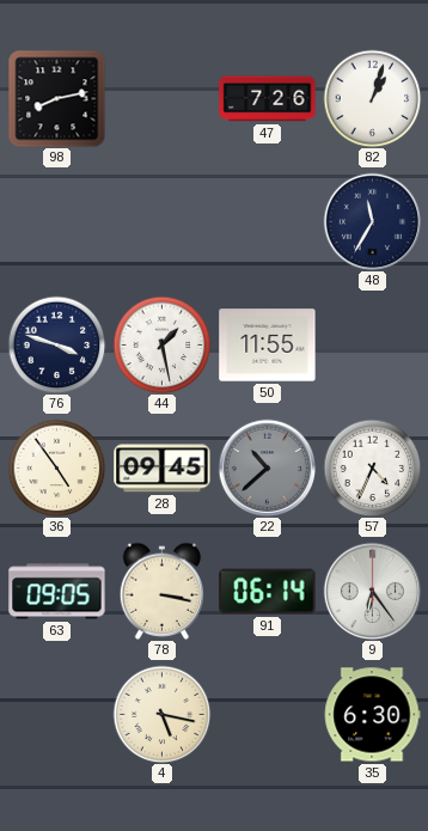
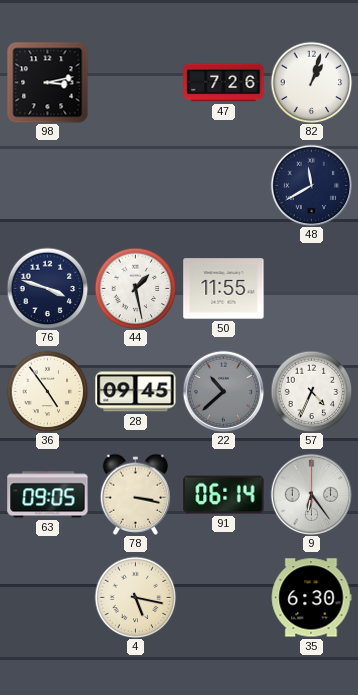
98: 8:13 -> 3:13
48: 11:35 -> 11:40
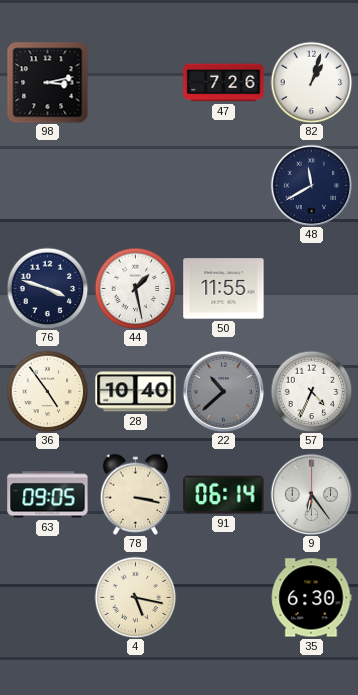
28: 09:45 -> 10:40
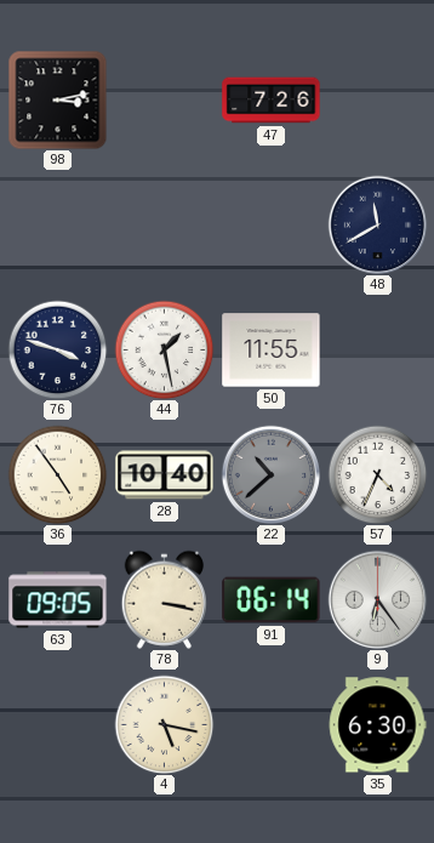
82: 1:03 -> none
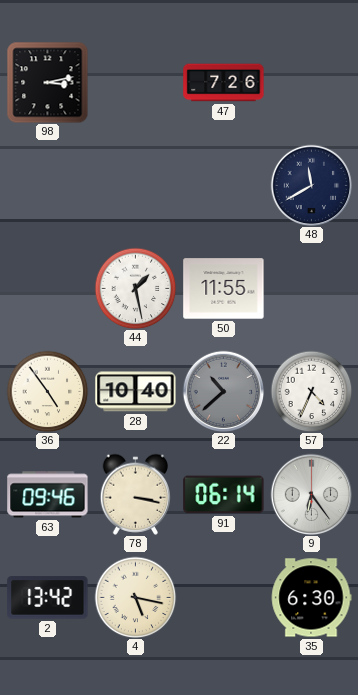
76: 3:48 -> none
63: 09:05 -> 09:46
2: none -> 13:42
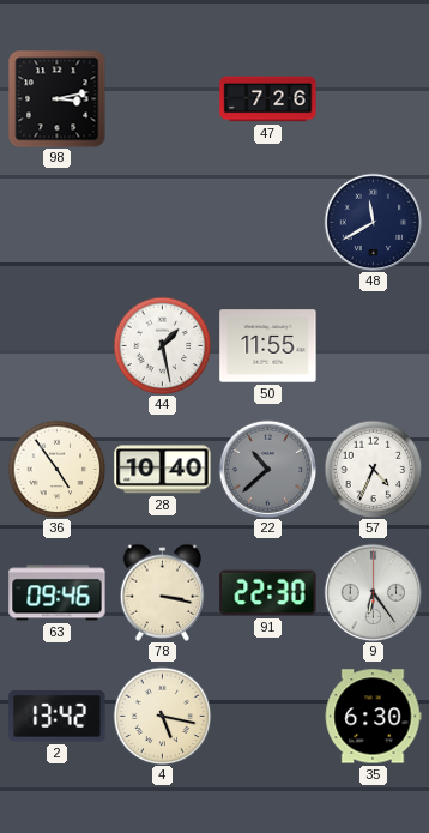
91: 06:14 -> 22:30
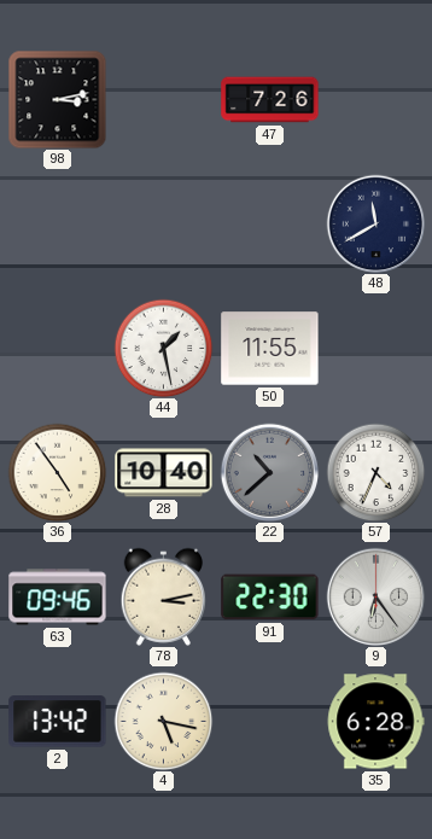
78: 3:17 -> 3:13
35: 6:30 -> 6:28
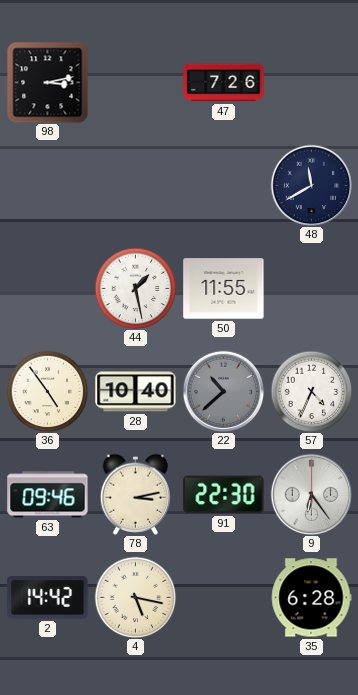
2: 13:42 -> 14:42
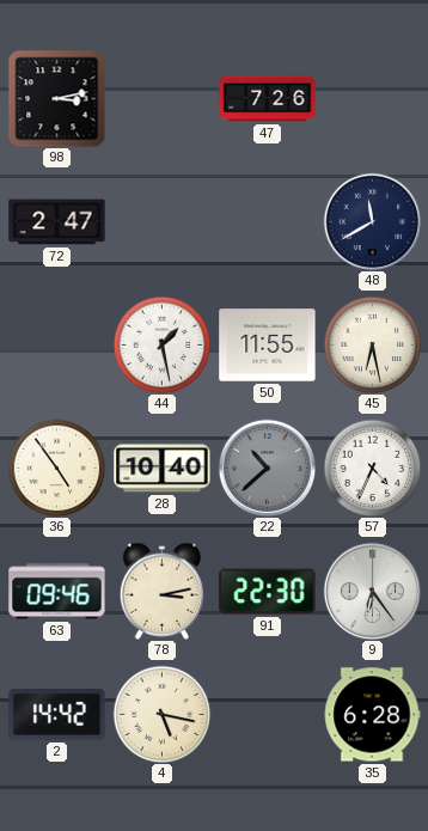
72: none -> 2:47
45: none -> 6:28
